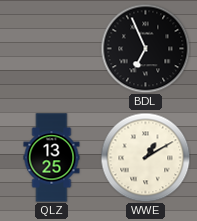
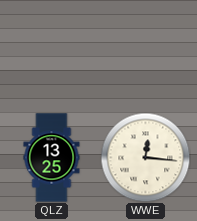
BDL: 6:56 -> none
WWE: 1:10 -> 12:16
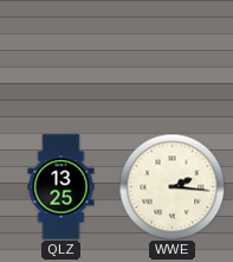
WWE: 12:16 -> 2:16
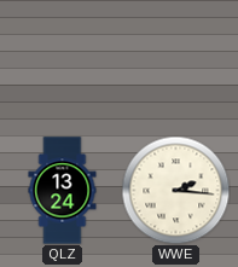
QLZ: 13:25 -> 13:24
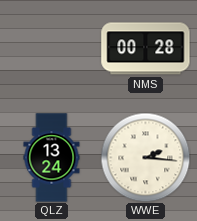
NMS: none -> 00:28
